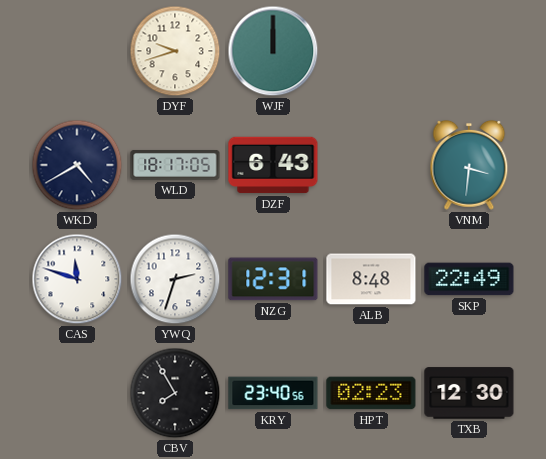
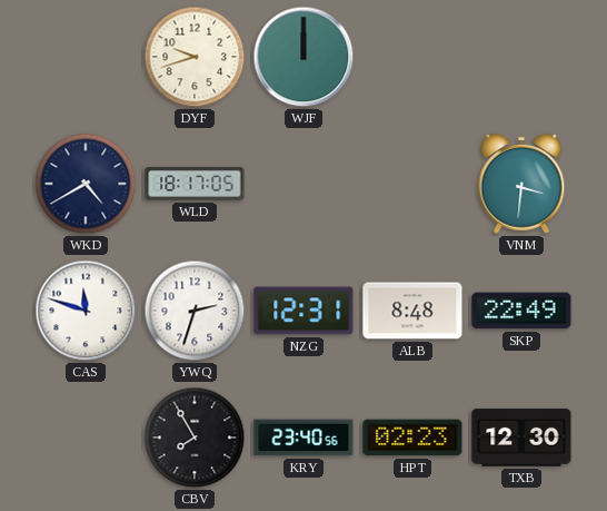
DZF: 6:43 -> none
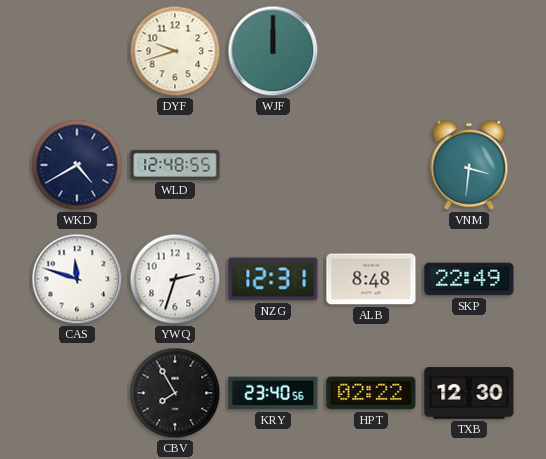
WLD: 18:17 -> 12:48
HPT: 02:23 -> 02:22
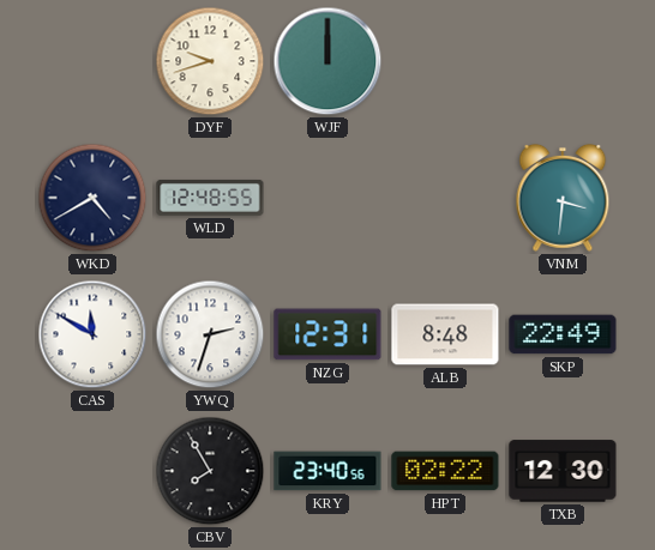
CAS: 11:48 -> 11:50
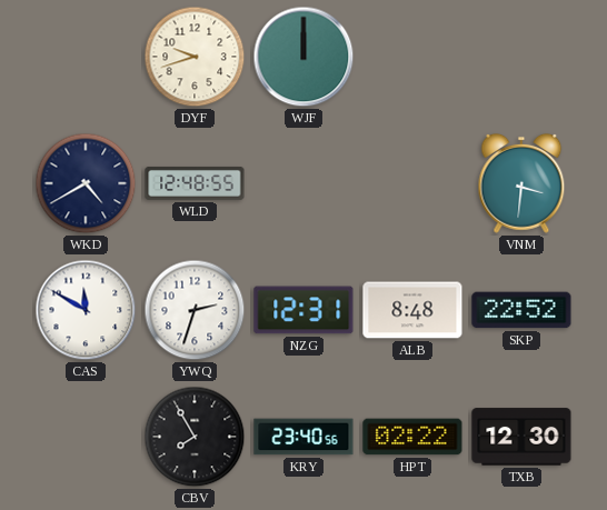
SKP: 22:49 -> 22:52
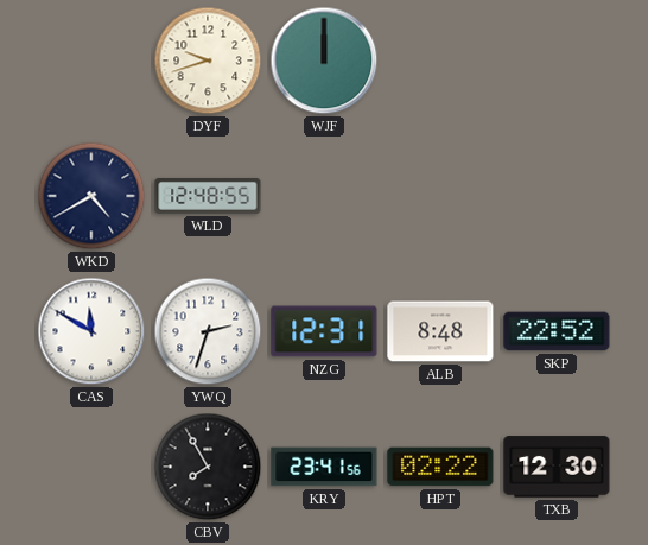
VNM: 3:31 -> none
KRY: 23:40 -> 23:41
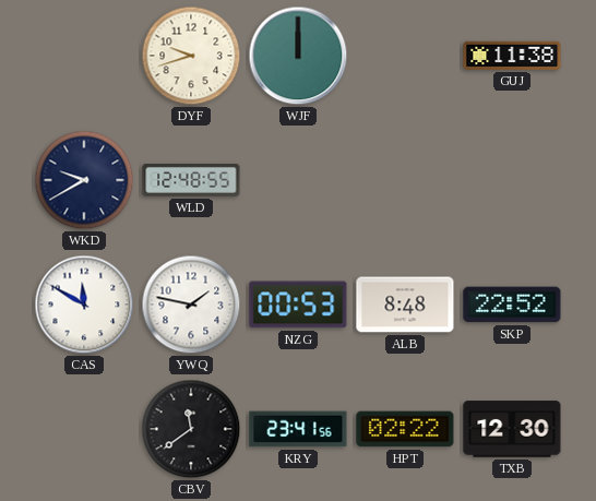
GUJ: none -> 11:38
WKD: 4:40 -> 9:40
YWQ: 2:33 -> 1:47
NZG: 12:31 -> 00:53
CBV: 7:55 -> 11:39
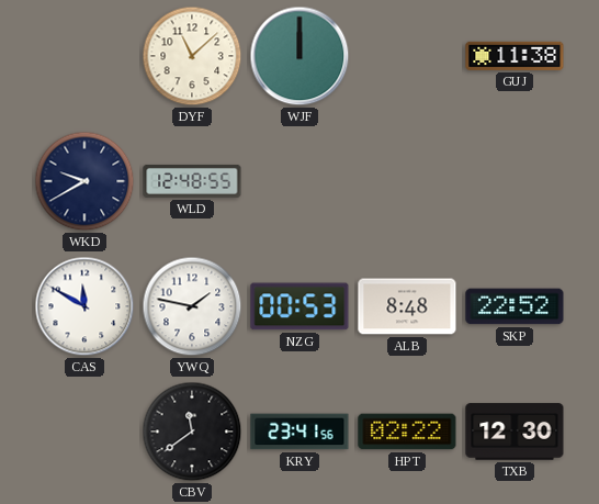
DYF: 9:42 -> 11:08
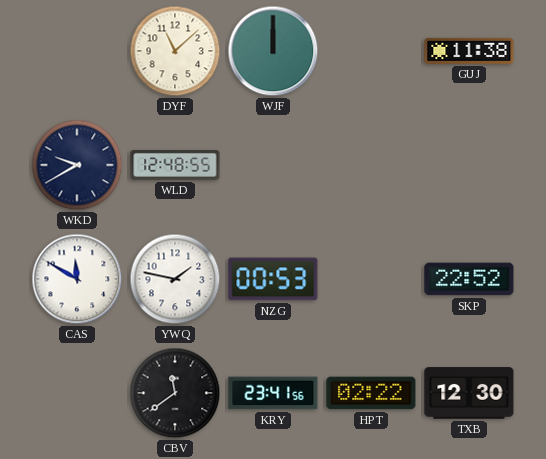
ALB: 8:48 -> none
